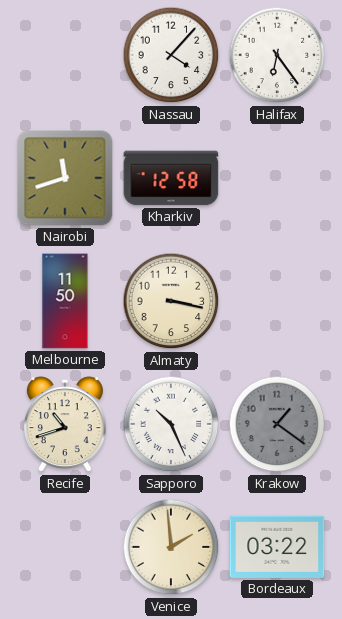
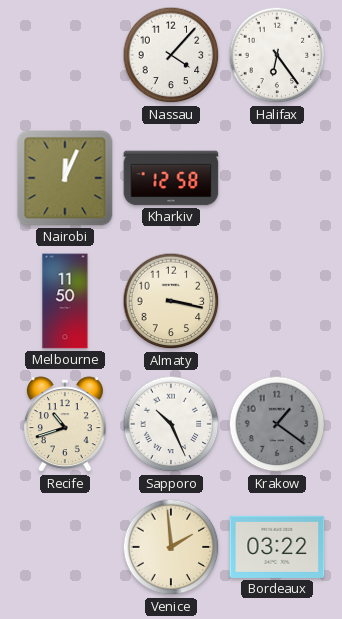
Nairobi: 11:42 -> 12:04
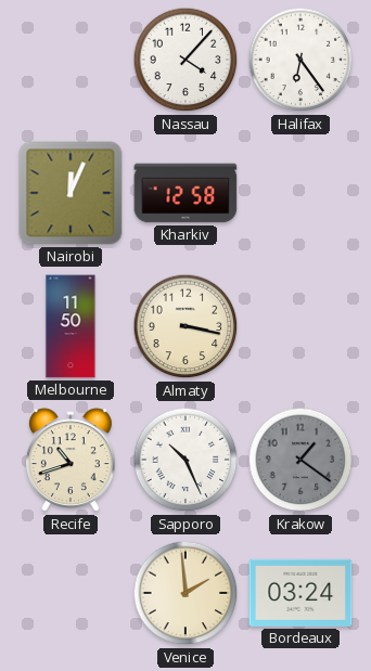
Bordeaux: 03:22 -> 03:24
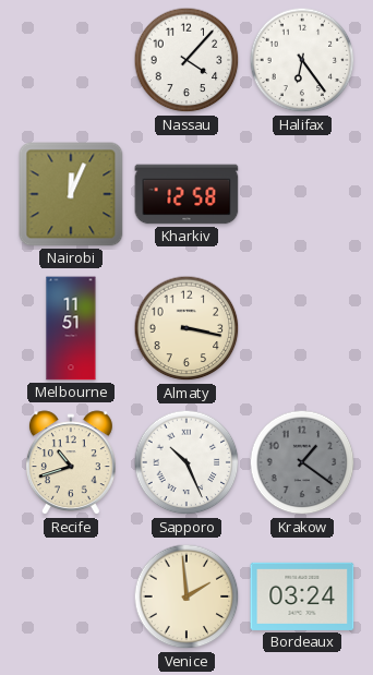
Melbourne: 11:50 -> 11:51
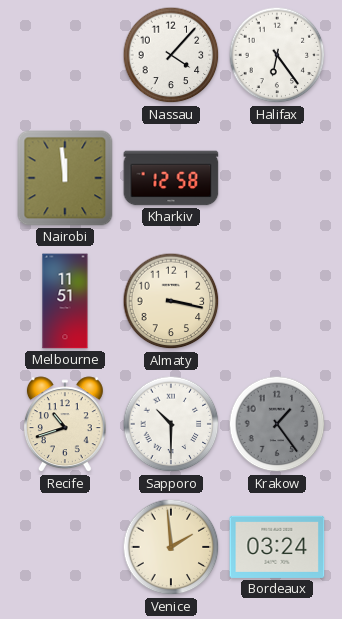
Nairobi: 12:04 -> 11:59
Sapporo: 10:26 -> 10:30
Krakow: 1:21 -> 1:24
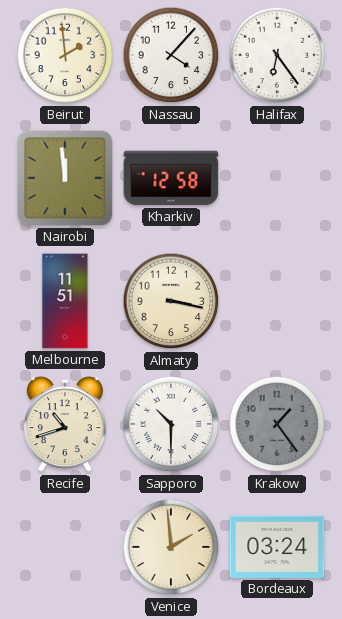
Beirut: none -> 1:59
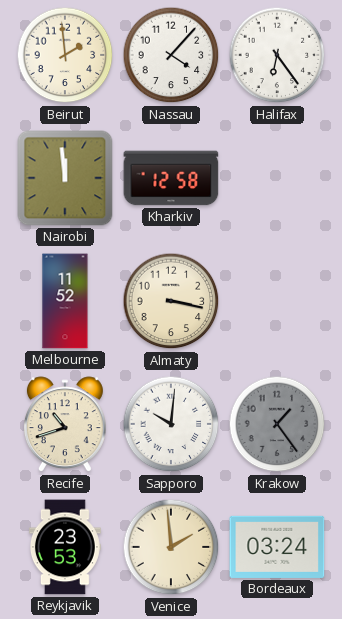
Melbourne: 11:51 -> 11:52
Sapporo: 10:30 -> 10:01
Reykjavik: none -> 23:53
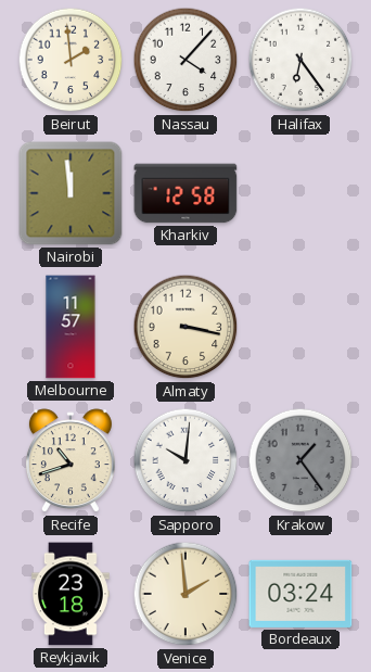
Melbourne: 11:52 -> 11:57
Reykjavik: 23:53 -> 23:18
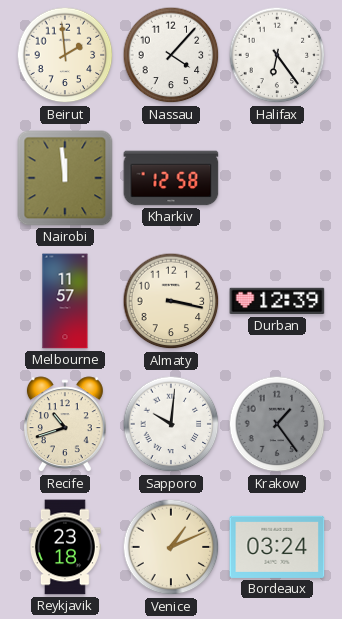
Durban: none -> 12:39
Venice: 1:59 -> 1:11
